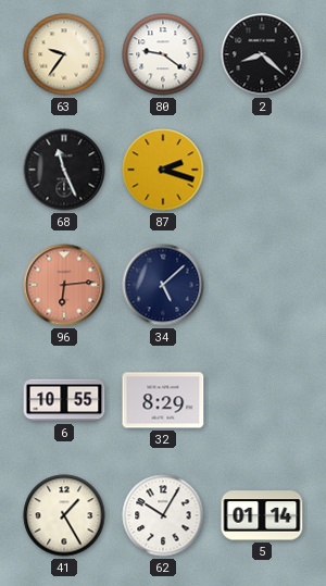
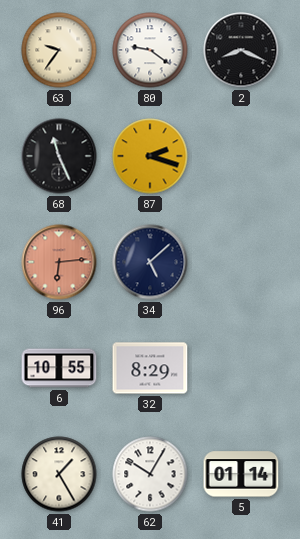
2: 8:22 -> 8:19
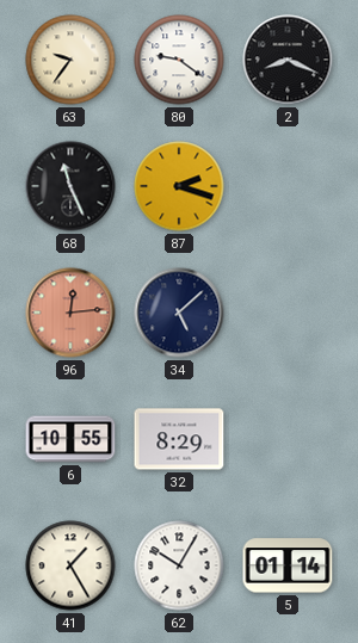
96: 6:14 -> 12:14
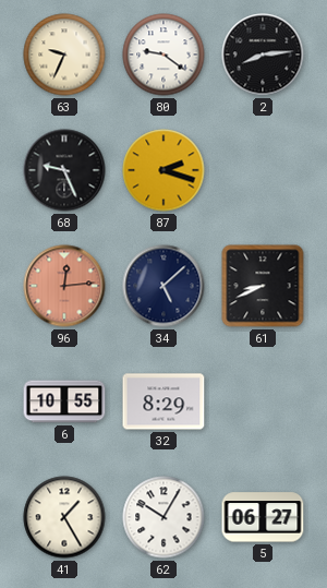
63: 9:36 -> 9:34
2: 8:19 -> 8:14
68: 11:26 -> 9:26
61: none -> 8:41
5: 01:14 -> 06:27
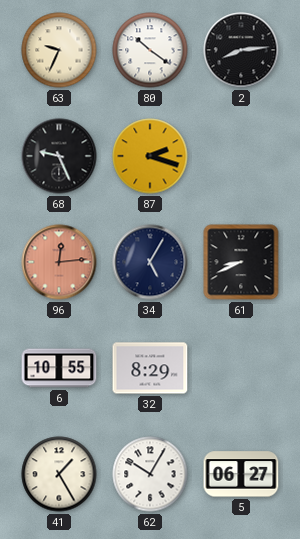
80: 9:21 -> 10:21
34: 5:08 -> 5:05
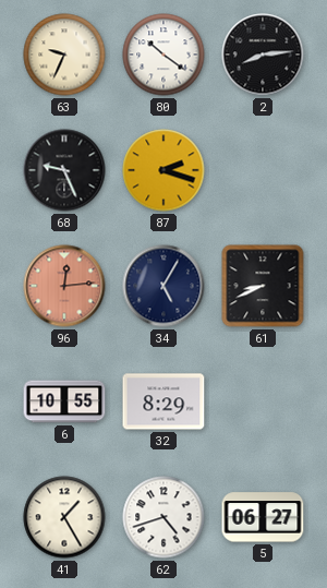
62: 10:05 -> 4:42
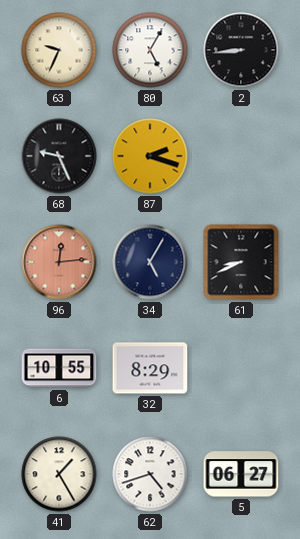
80: 10:21 -> 5:05
2: 8:14 -> 8:44
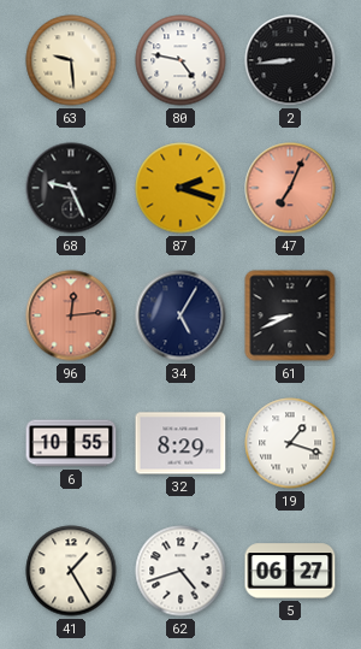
63: 9:34 -> 9:29
80: 5:05 -> 4:47
47: none -> 7:04
19: none -> 1:18
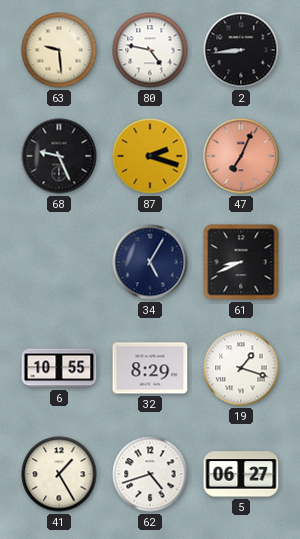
96: 12:14 -> none
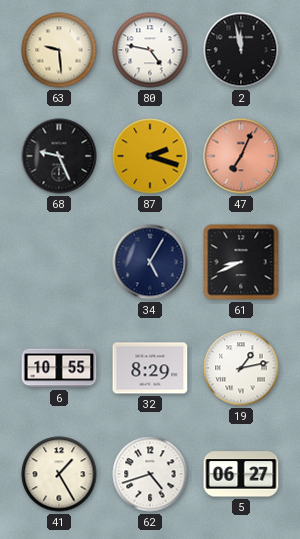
2: 8:44 -> 11:58
19: 1:18 -> 1:13
